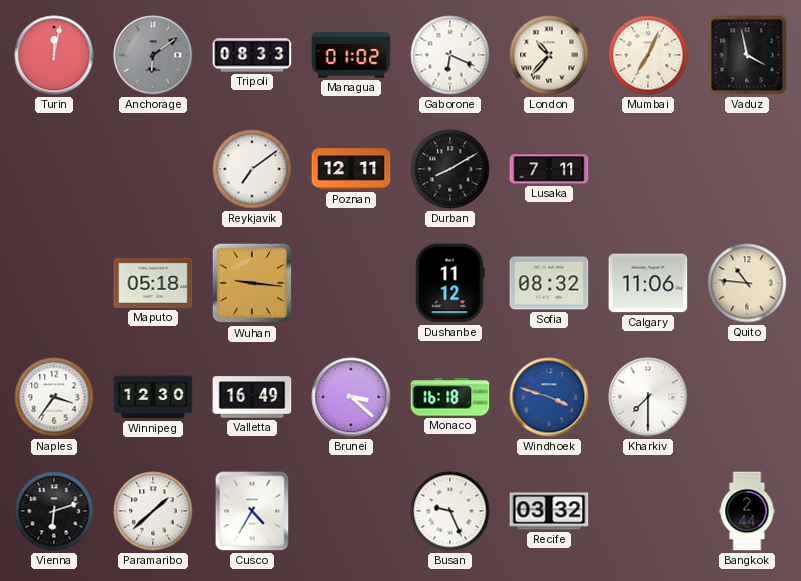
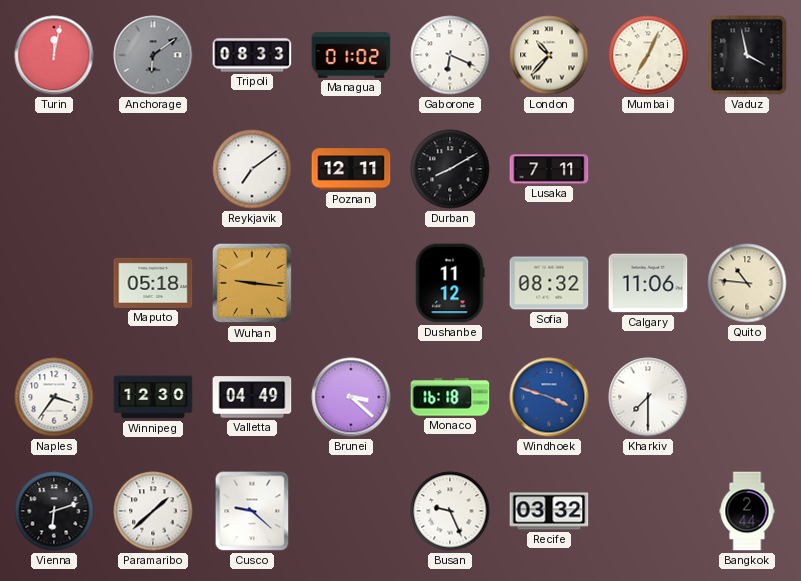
Valletta: 16:49 -> 04:49
Cusco: 4:35 -> 9:22
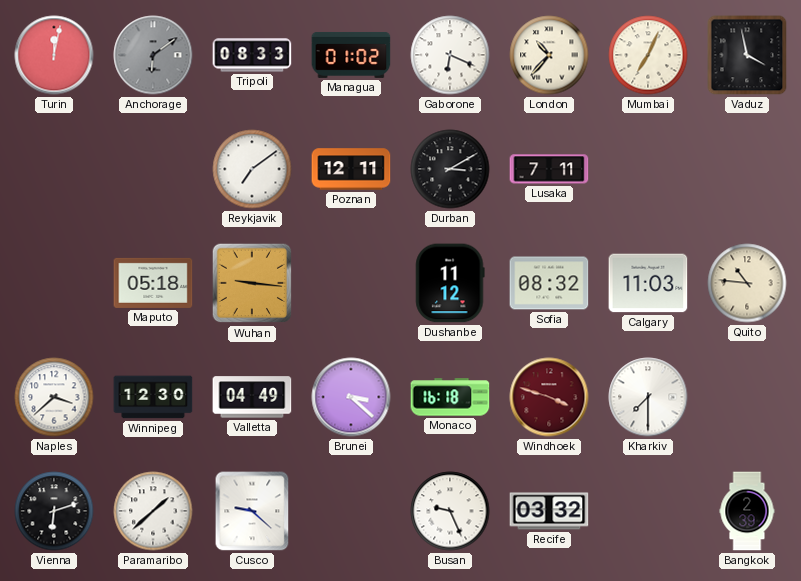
Durban: 8:10 -> 3:10
Calgary: 11:06 -> 11:03
Naples: 3:36 -> 3:38
Windhoek dial: blue -> burgundy
Bangkok: 2:44 -> 2:39
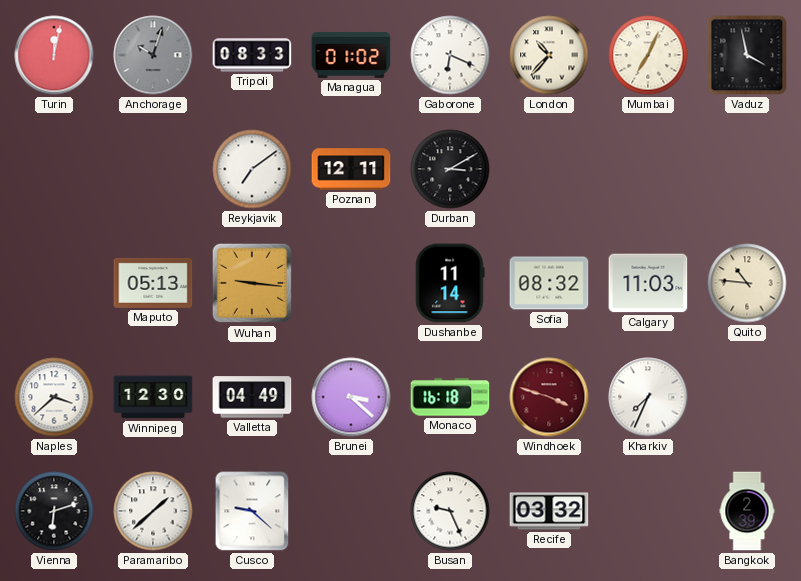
Anchorage: 6:09 -> 10:03
Lusaka: 7:11 -> none
Maputo: 05:18 -> 05:13
Dushanbe: 11:12 -> 11:14
Kharkiv: 7:30 -> 7:34
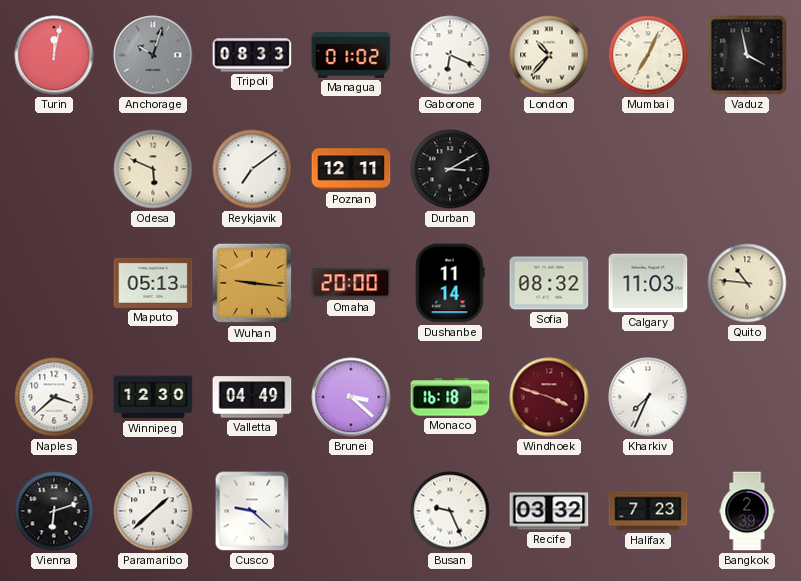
Odesa: none -> 5:49
Omaha: none -> 20:00
Halifax: none -> 7:23
